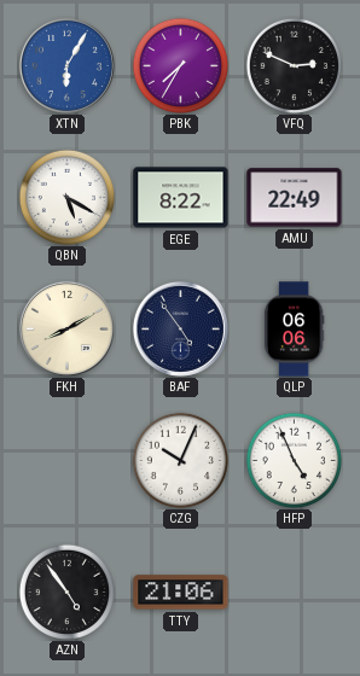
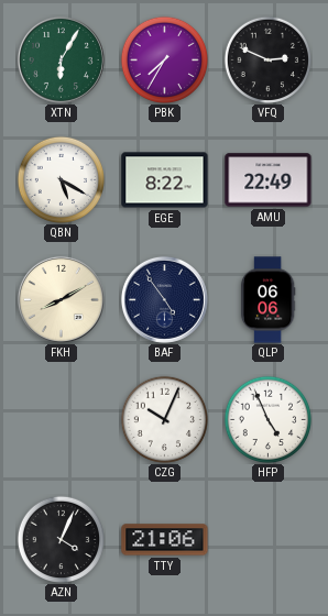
XTN dial: blue -> green
AZN: 4:54 -> 4:04
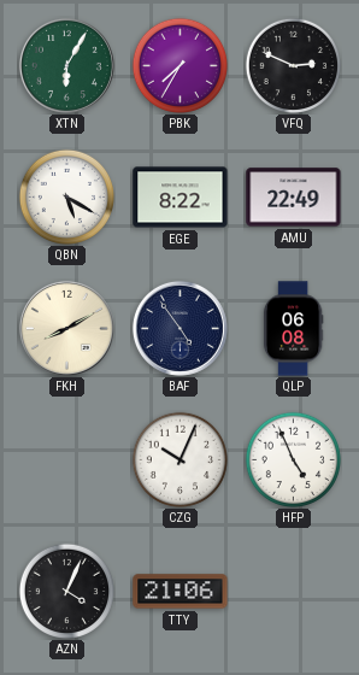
QLP: 06:06 -> 06:08
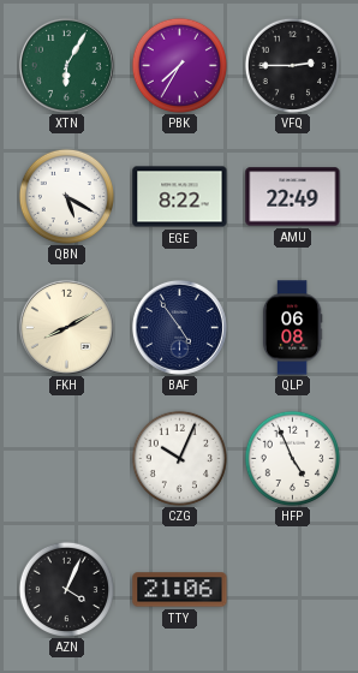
VFQ: 2:49 -> 2:45
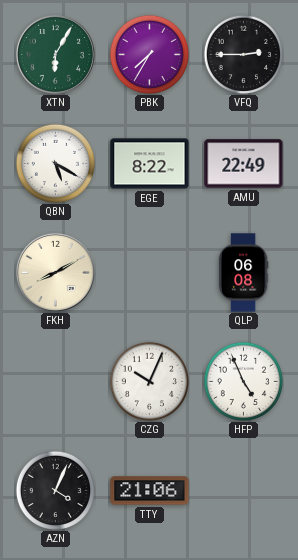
BAF: 4:54 -> none
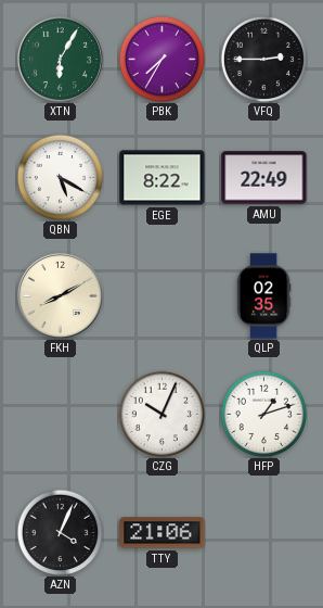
QLP: 06:08 -> 02:35
HFP: 4:56 -> 1:12
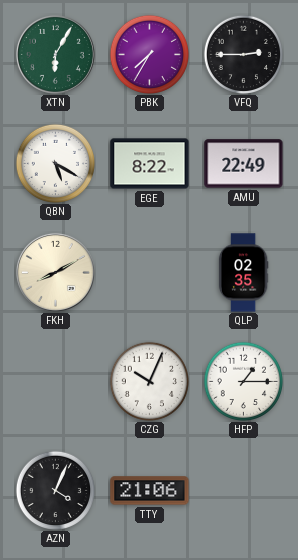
HFP: 1:12 -> 1:15
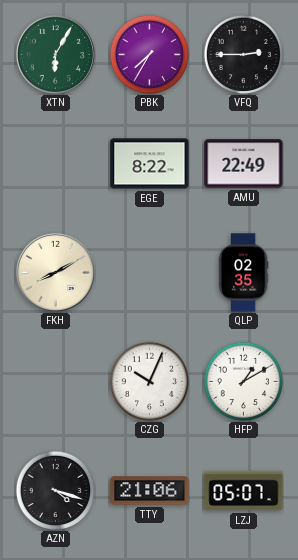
QBN: 5:20 -> none
HFP: 1:15 -> 1:10
AZN: 4:04 -> 4:18
LZJ: none -> 05:07
